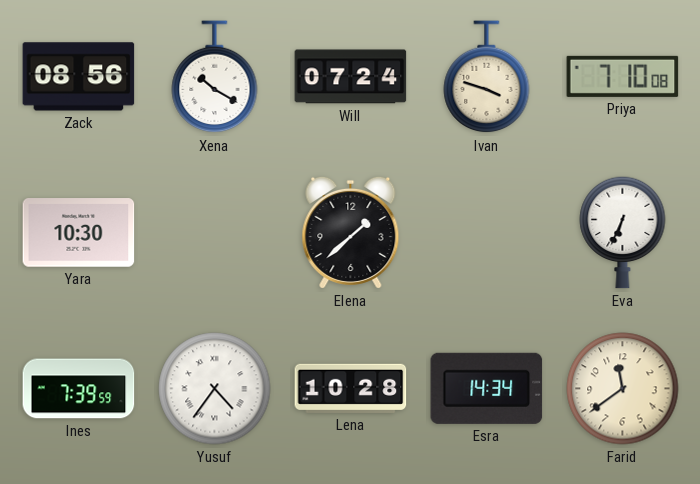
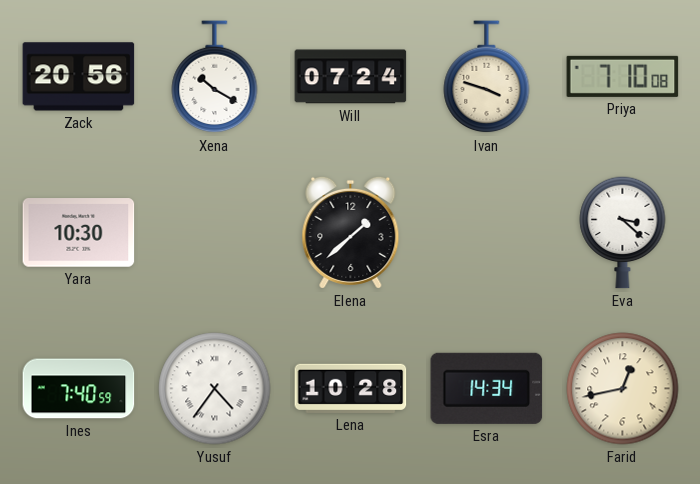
Zack: 08:56 -> 20:56
Eva: 6:34 -> 3:22
Ines: 7:39 -> 7:40
Farid: 11:39 -> 12:43
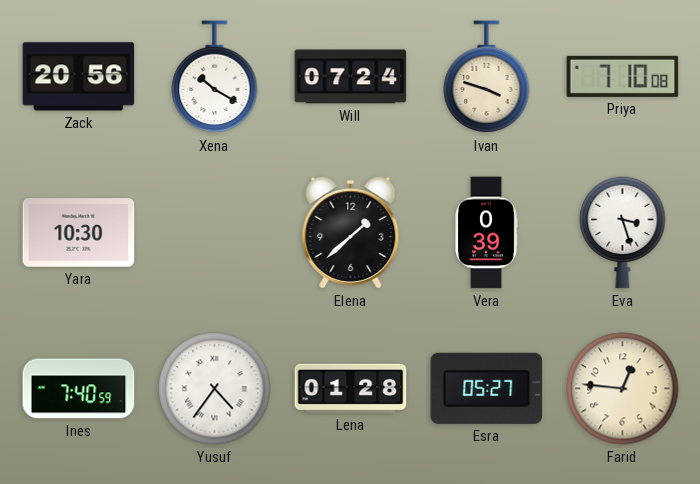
Vera: none -> 0:39
Eva: 3:22 -> 3:27
Lena: 10:28 -> 01:28
Esra: 14:34 -> 05:27
Farid: 12:43 -> 12:46
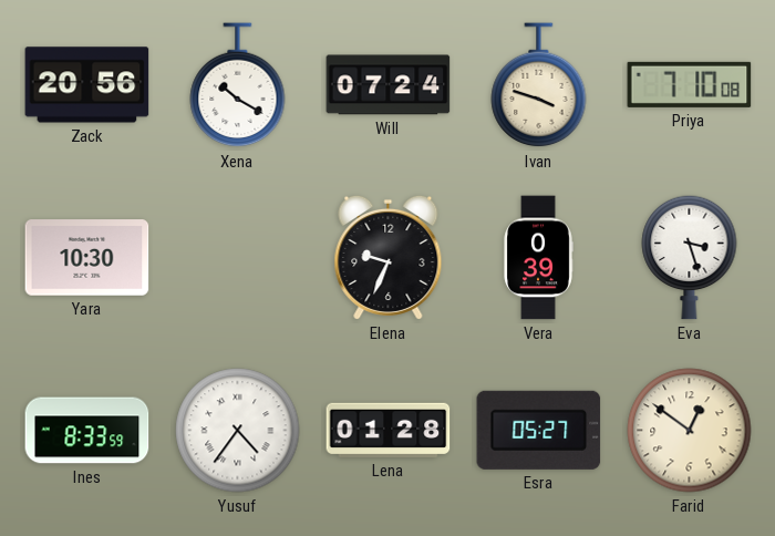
Elena: 1:38 -> 9:34
Ines: 7:40 -> 8:33
Farid: 12:46 -> 12:51
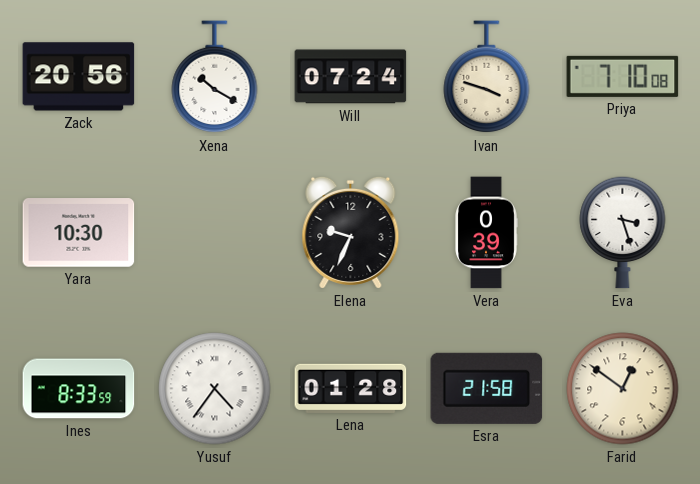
Esra: 05:27 -> 21:58
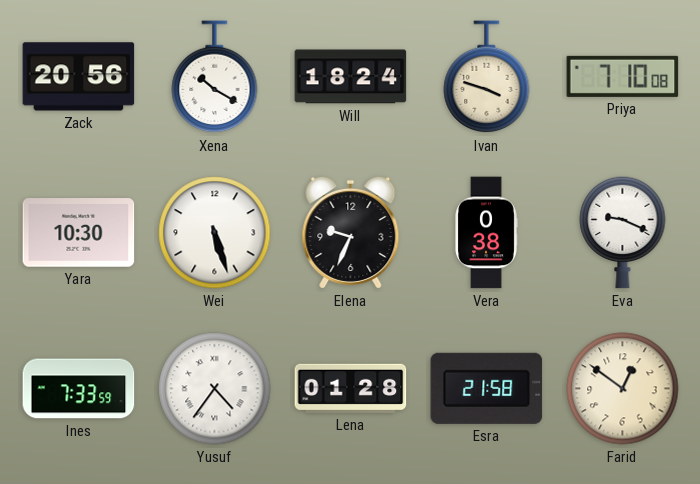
Will: 07:24 -> 18:24
Wei: none -> 5:27
Vera: 0:39 -> 0:38
Eva: 3:27 -> 9:19
Ines: 8:33 -> 7:33
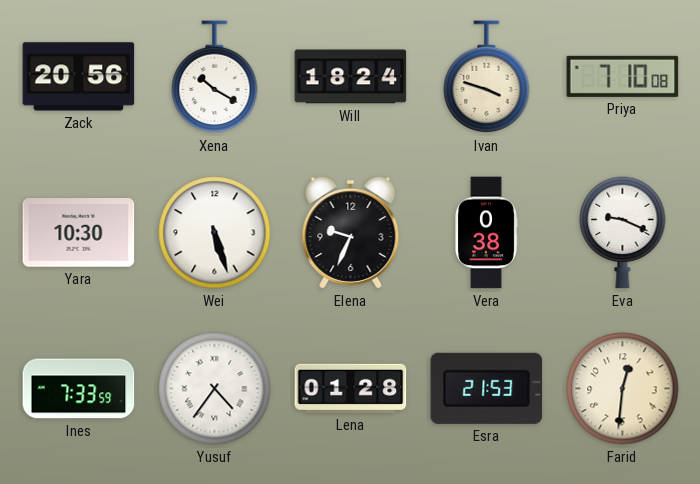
Esra: 21:58 -> 21:53
Farid: 12:51 -> 12:31
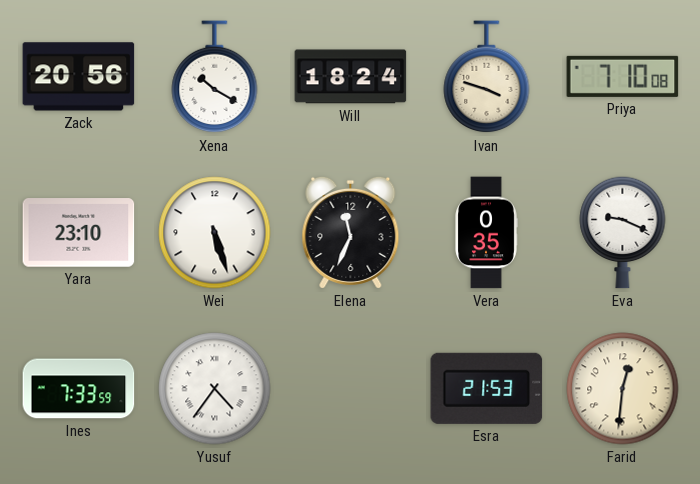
Yara: 10:30 -> 23:10
Elena: 9:34 -> 11:34
Vera: 0:38 -> 0:35
Lena: 01:28 -> none
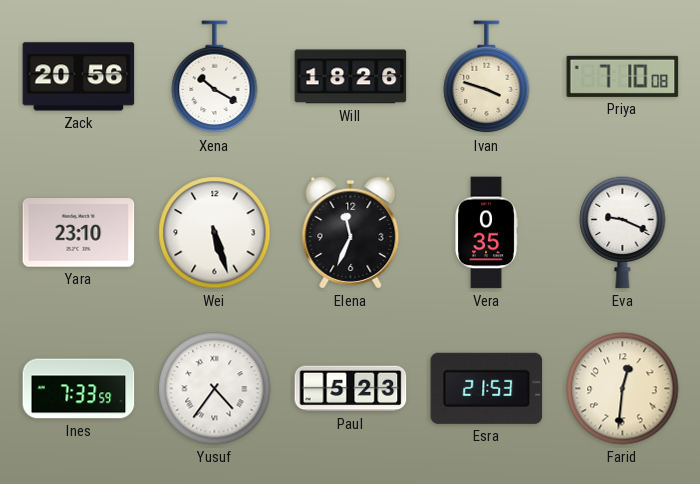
Will: 18:24 -> 18:26
Paul: none -> 5:23
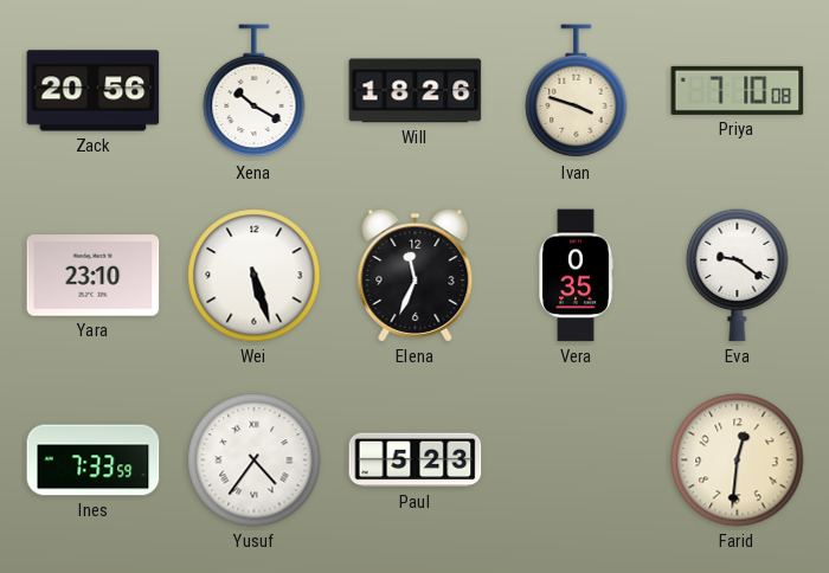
Eva: 9:19 -> 9:21
Esra: 21:53 -> none
